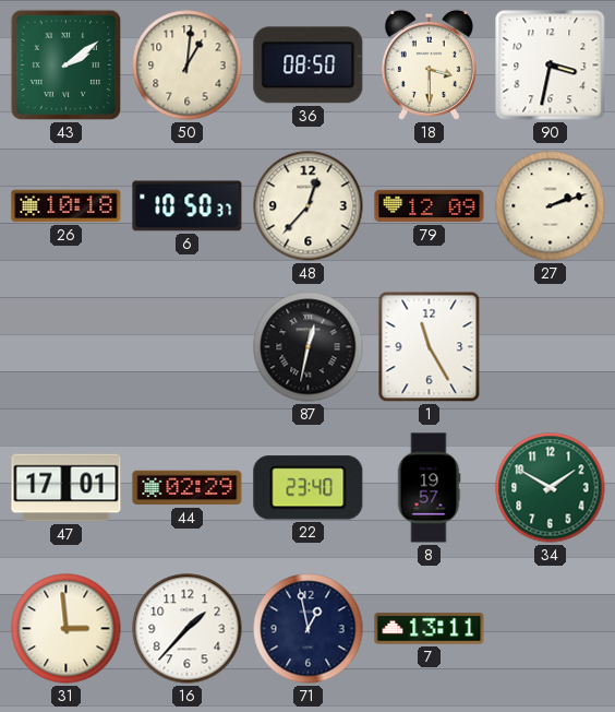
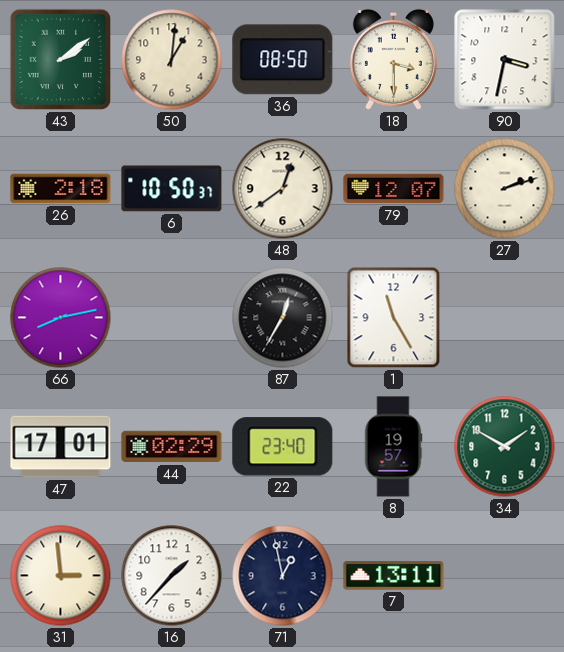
26: 10:18 -> 2:18
48: 12:37 -> 12:39
79: 12:09 -> 12:07
66: none -> 8:13
87: 12:32 -> 12:35
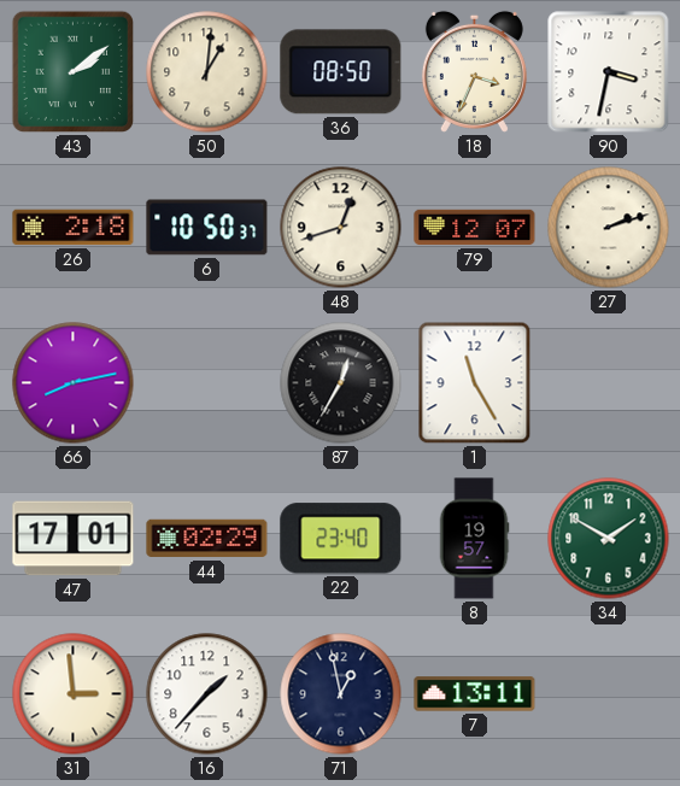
18: 3:30 -> 3:34
48: 12:39 -> 12:42
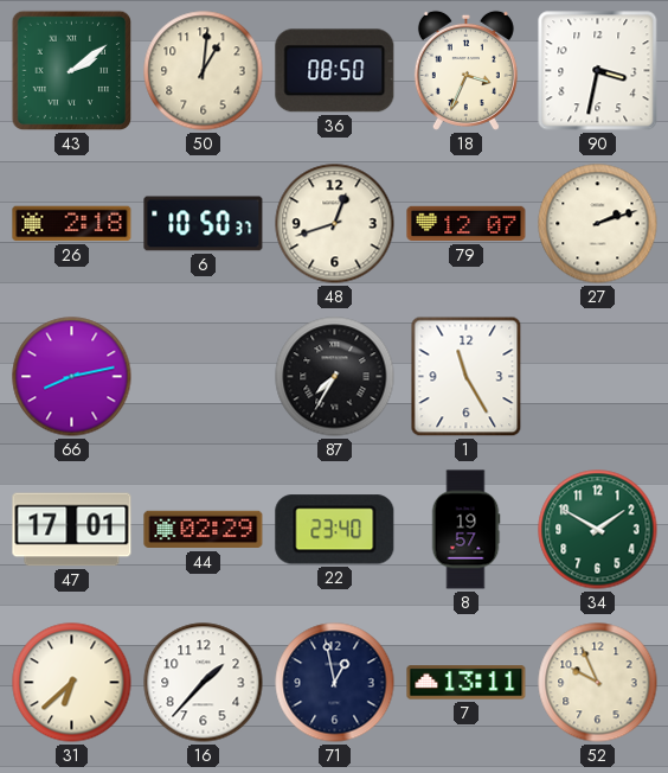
87: 12:35 -> 7:35
31: 2:59 -> 6:38
52: none -> 9:56
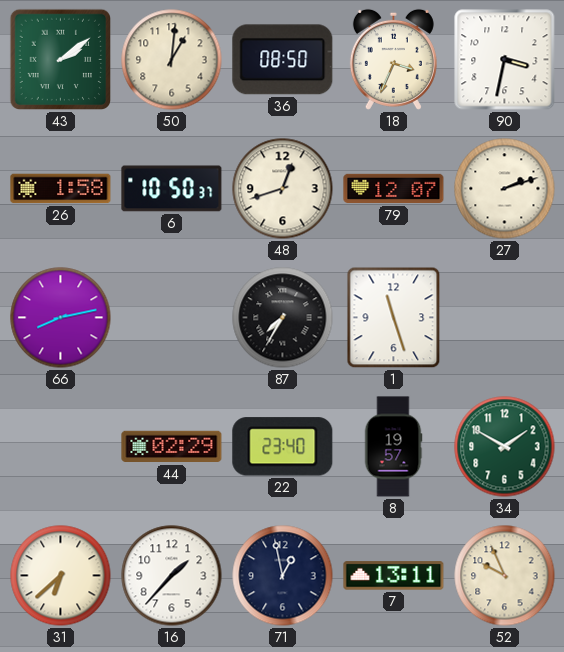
26: 2:18 -> 1:58
1: 11:25 -> 11:27
47: 17:01 -> none
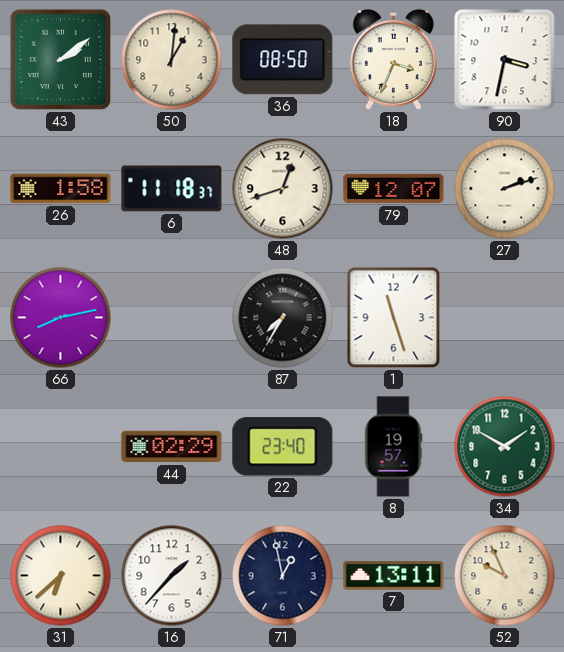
6: 10:50 -> 11:18
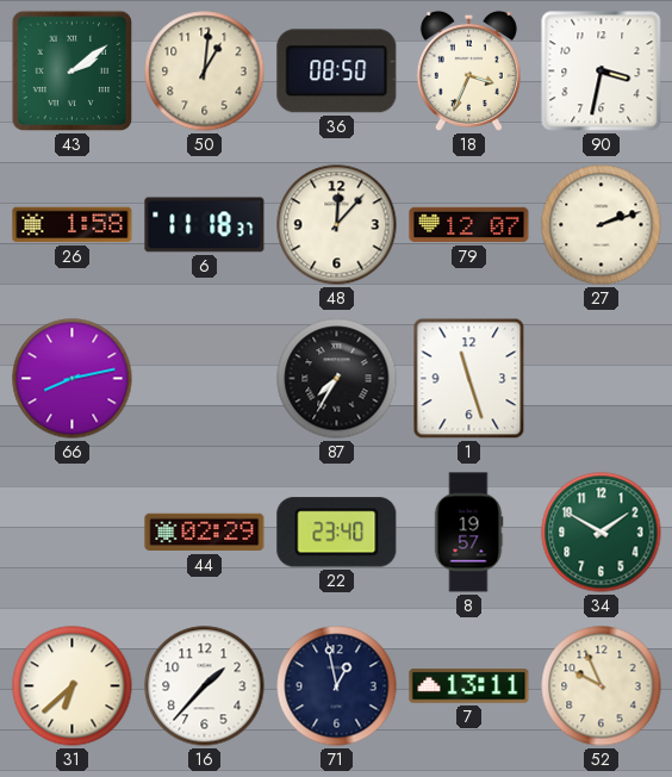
48: 12:42 -> 12:07
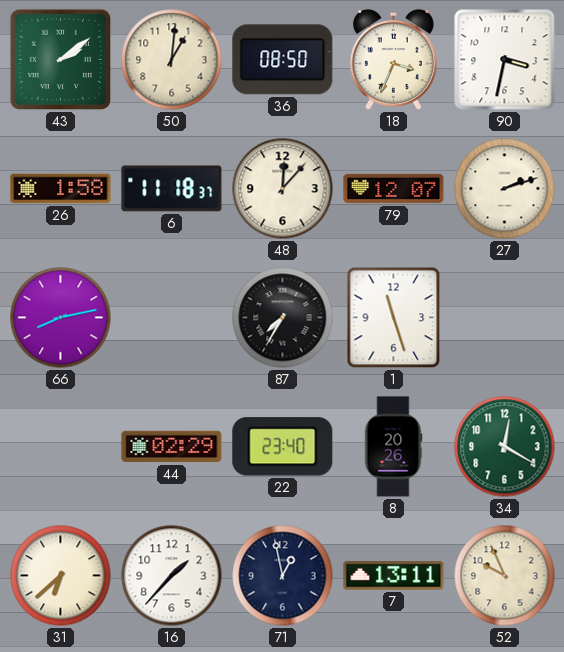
8: 19:57 -> 20:26
34: 1:50 -> 12:20
